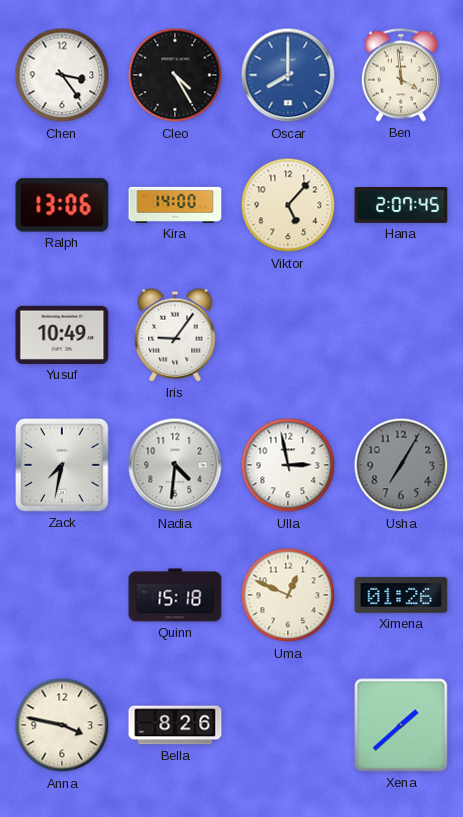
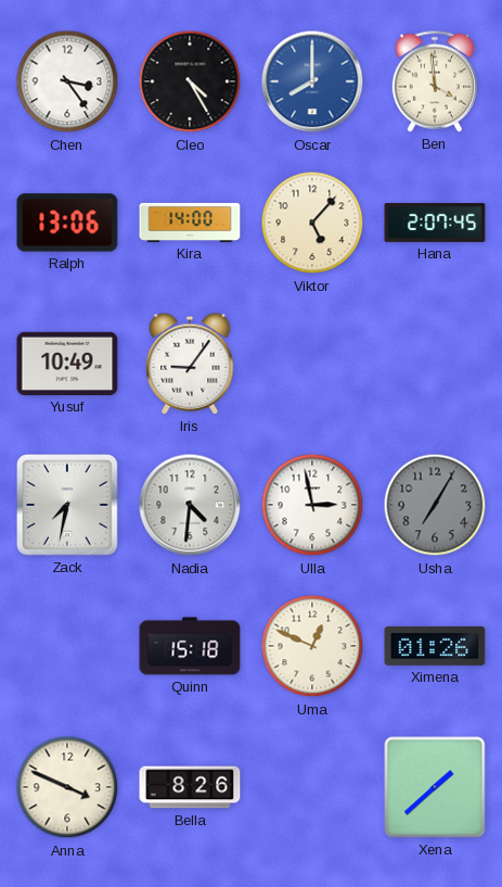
Anna: 3:47 -> 3:49
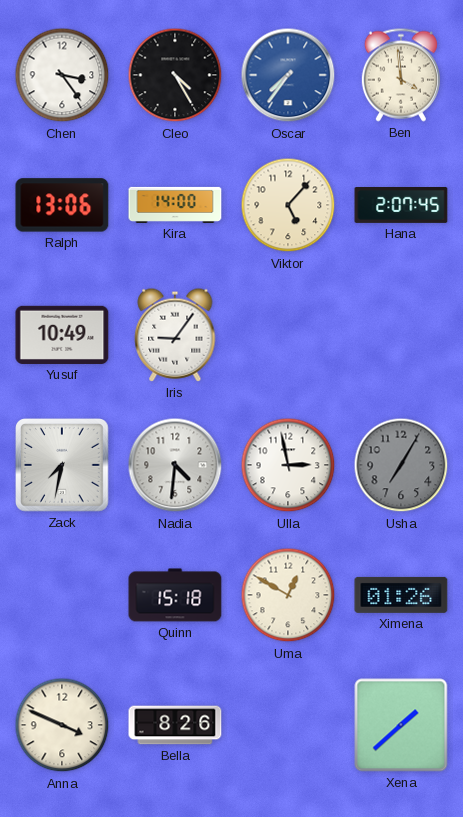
Oscar: 8:00 -> 7:36
Uma: 12:49 -> 12:50
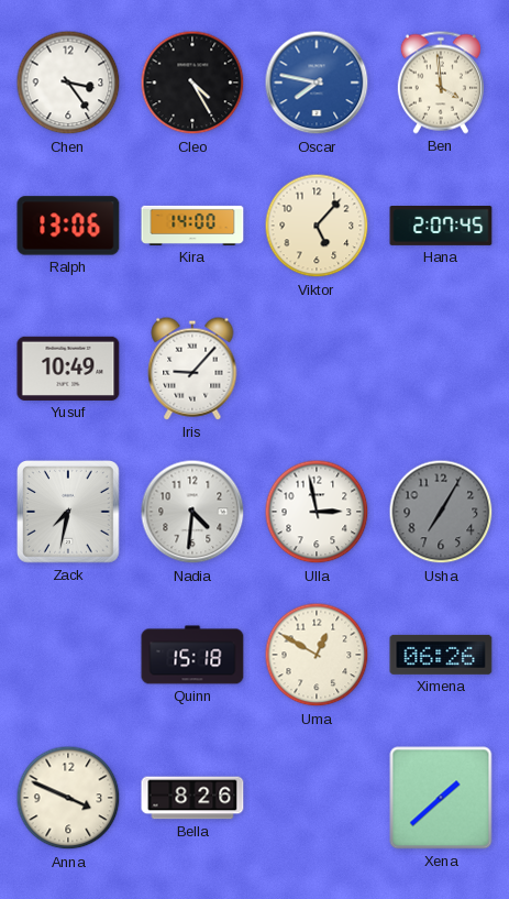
Oscar: 7:36 -> 7:47
Iris: 9:06 -> 9:07
Ximena: 01:26 -> 06:26
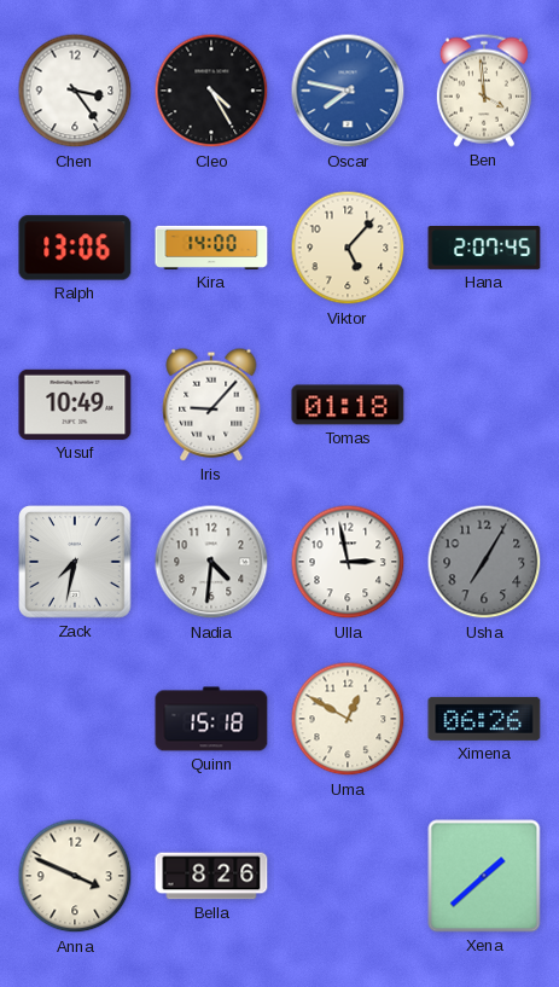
Tomas: none -> 01:18
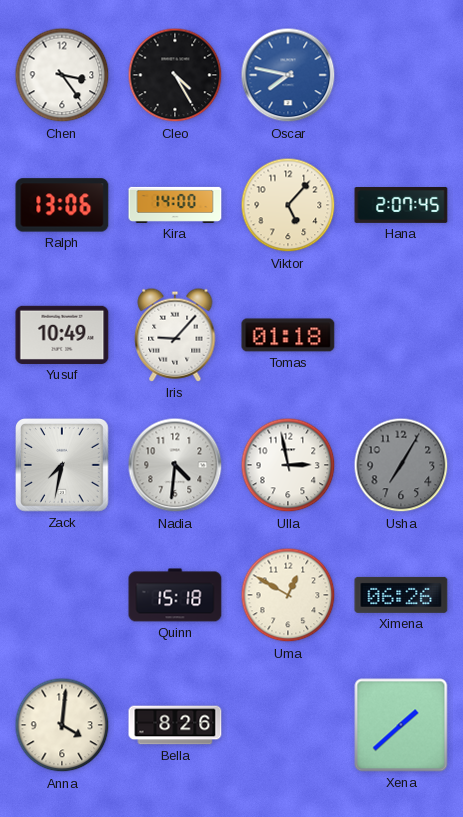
Ben: 3:59 -> none
Anna: 3:49 -> 4:01
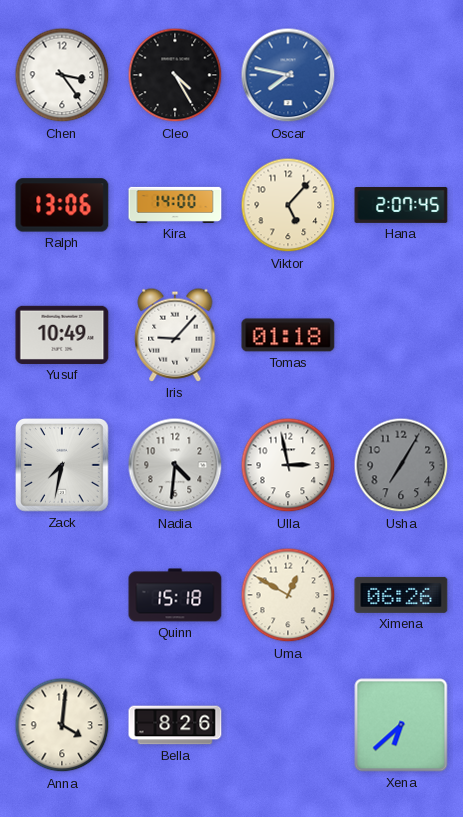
Xena: 1:38 -> 6:38
